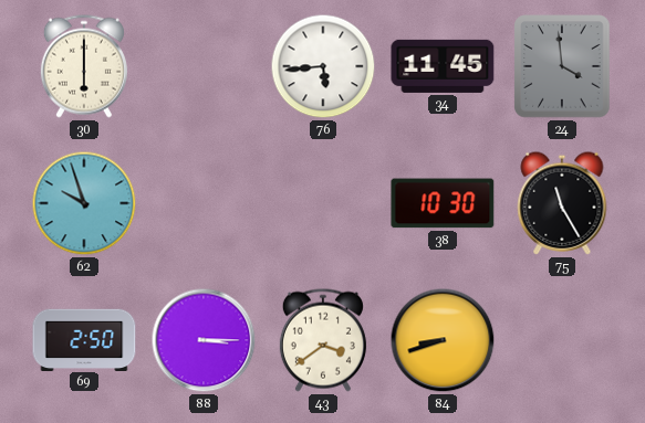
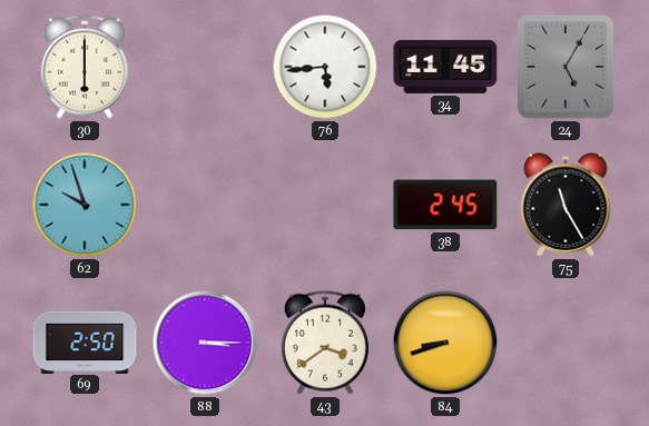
24: 3:59 -> 5:05
38: 10:30 -> 2:45
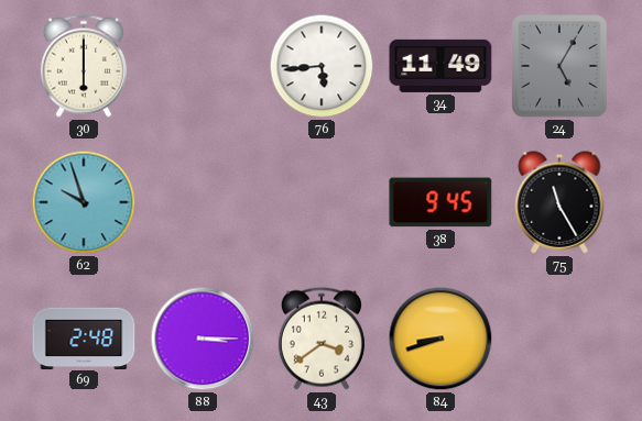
34: 11:45 -> 11:49
38: 2:45 -> 9:45
69: 2:50 -> 2:48
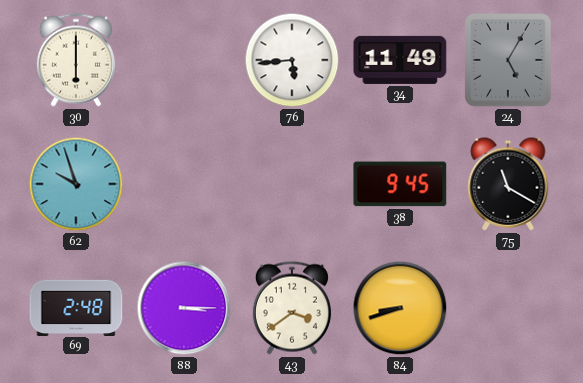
75: 11:25 -> 11:20
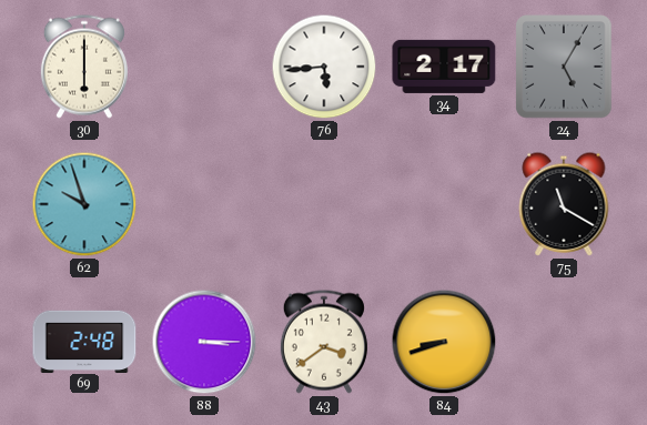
34: 11:49 -> 2:17
38: 9:45 -> none
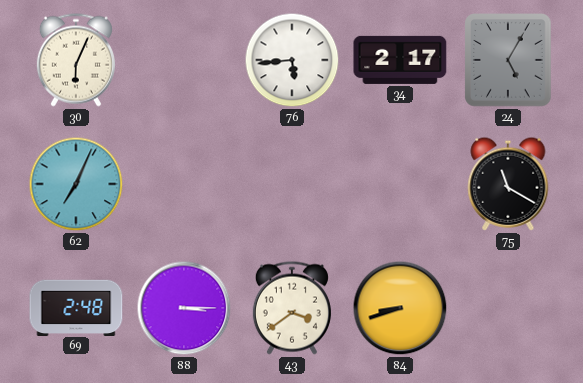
30: 6:00 -> 6:04
62: 9:57 -> 7:04
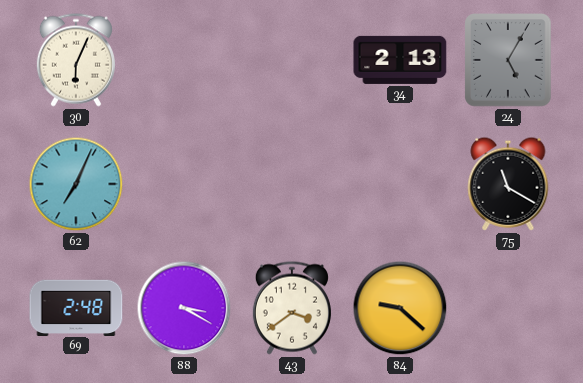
76: 5:44 -> none
34: 2:17 -> 2:13
88: 3:15 -> 3:20
84: 8:42 -> 9:22
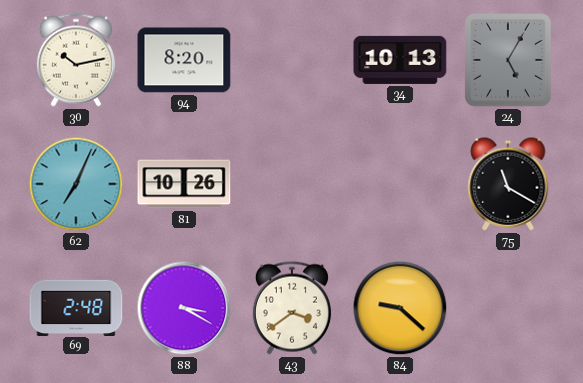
30: 6:04 -> 10:13
94: none -> 8:20
34: 2:13 -> 10:13
81: none -> 10:26
